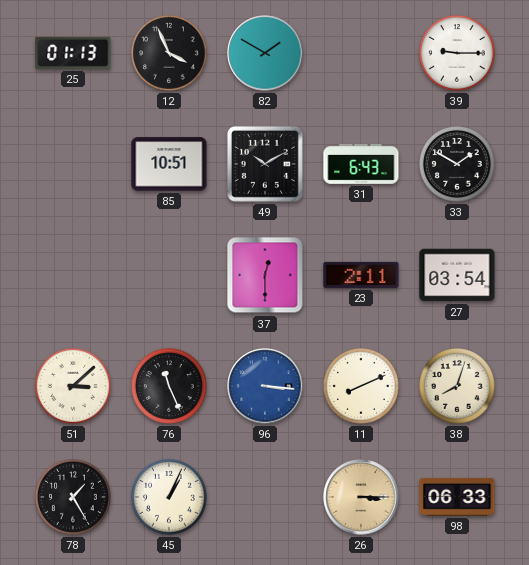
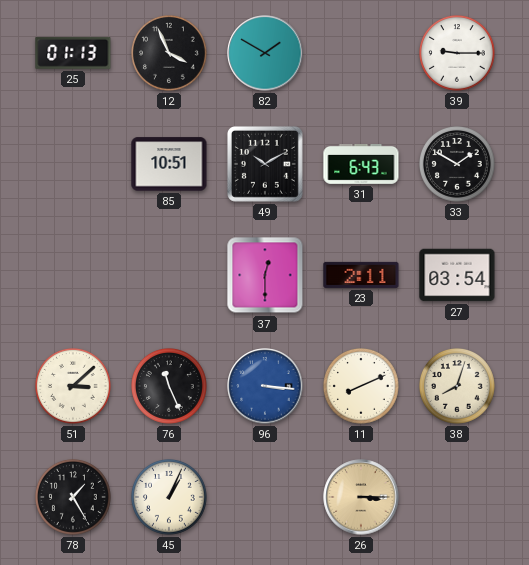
98: 06:33 -> none
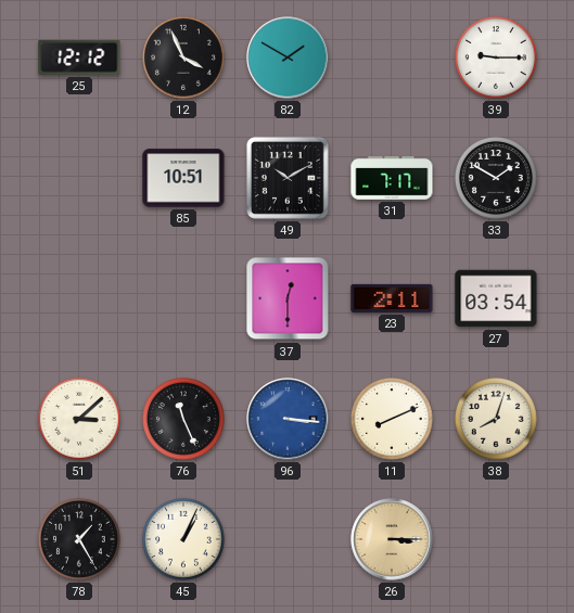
25: 01:13 -> 12:12
31: 6:43 -> 7:17
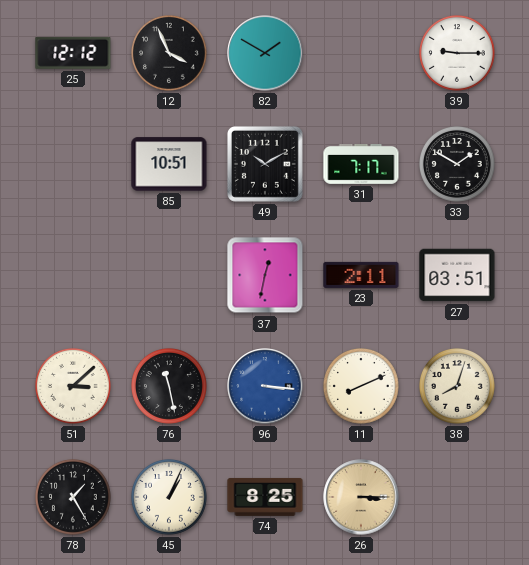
37: 12:30 -> 12:32
27: 03:54 -> 03:51
76: 11:26 -> 11:28
74: none -> 8:25
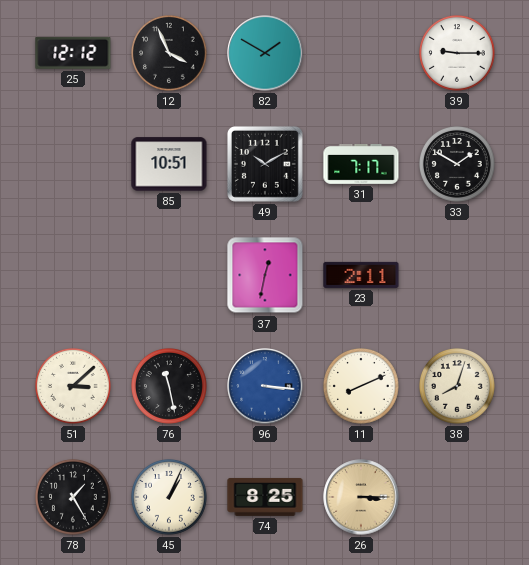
27: 03:51 -> none
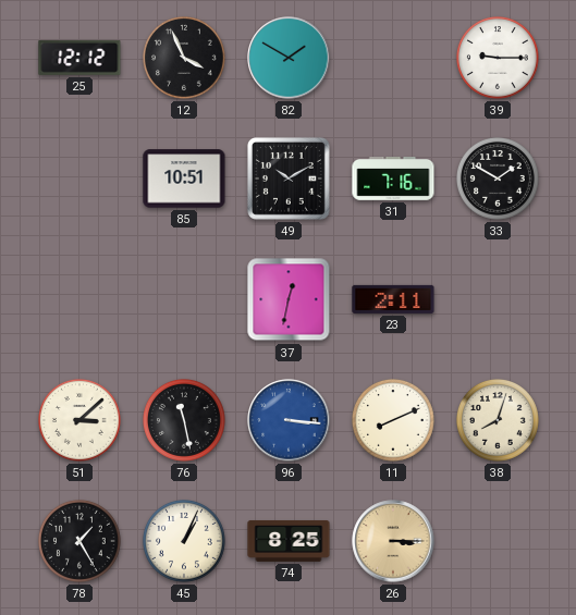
31: 7:17 -> 7:16
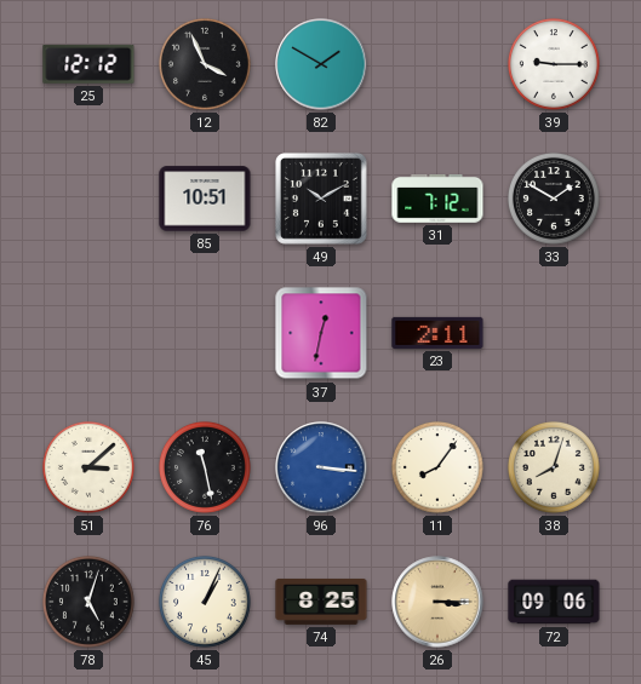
31: 7:16 -> 7:12
11: 8:11 -> 8:06
78: 1:25 -> 5:03
72: none -> 09:06
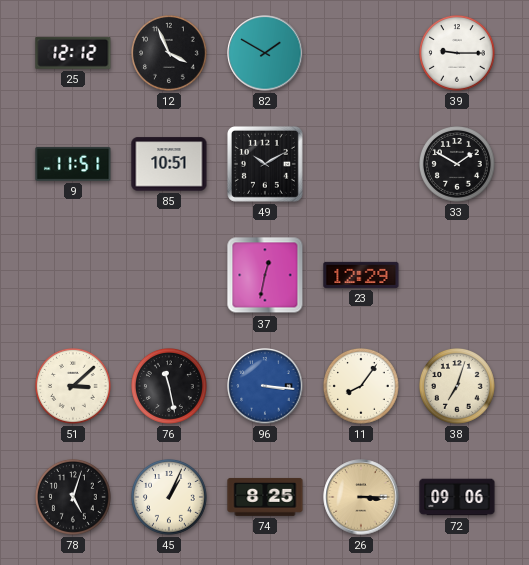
9: none -> 11:51
31: 7:12 -> none
23: 2:11 -> 12:29
38: 8:03 -> 7:03
